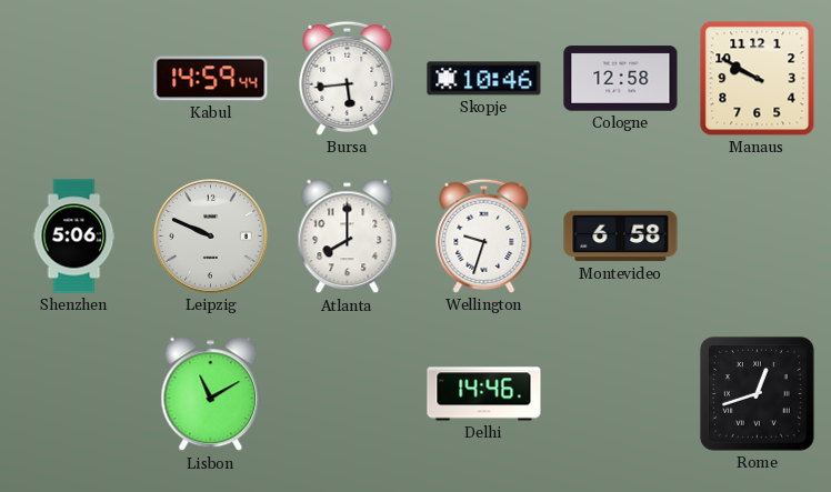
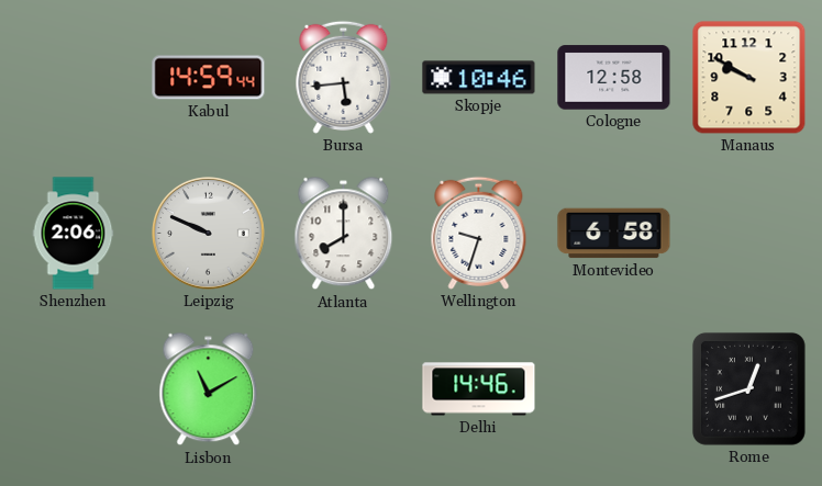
Shenzhen: 5:06 -> 2:06
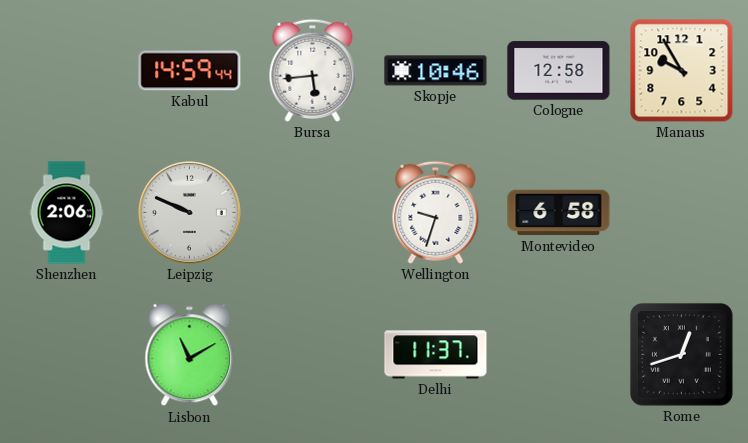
Manaus: 9:50 -> 9:55
Atlanta: 8:00 -> none
Delhi: 14:46 -> 11:37
